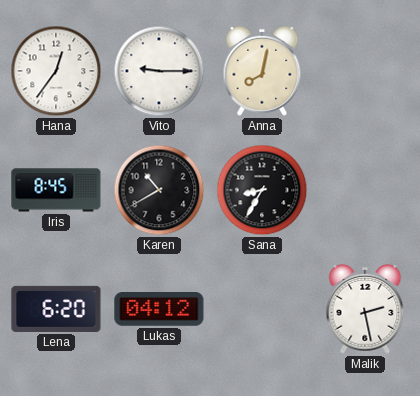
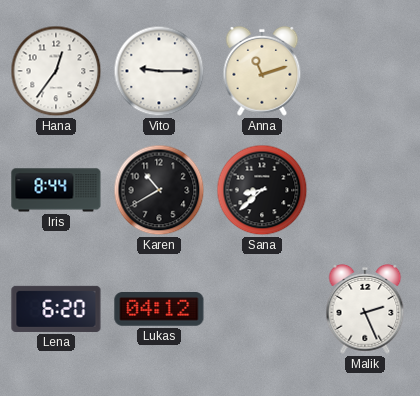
Anna: 8:02 -> 11:12
Iris: 8:45 -> 8:44
Sana: 8:35 -> 8:38
Malik: 2:28 -> 2:26
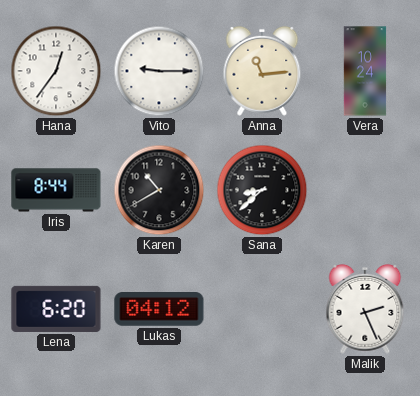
Anna: 11:12 -> 11:14
Vera: none -> 10:24
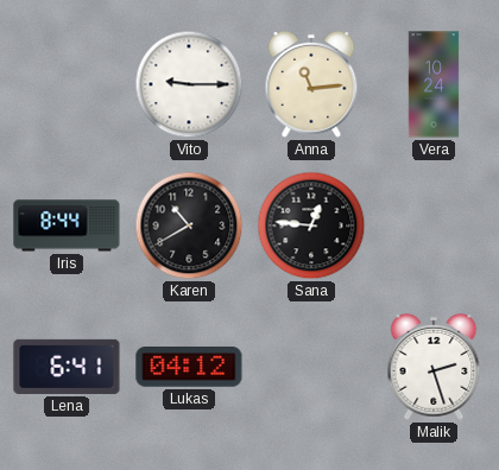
Hana: 12:36 -> none
Sana: 8:38 -> 12:46
Lena: 6:20 -> 6:41
Malik: 2:26 -> 2:27
